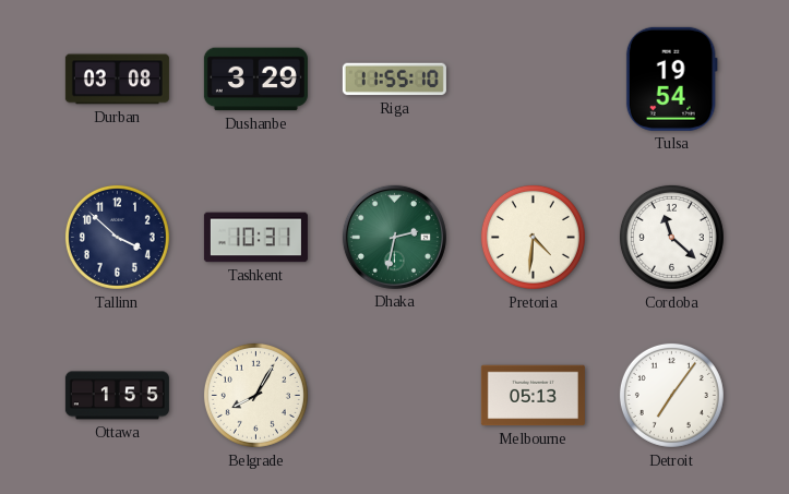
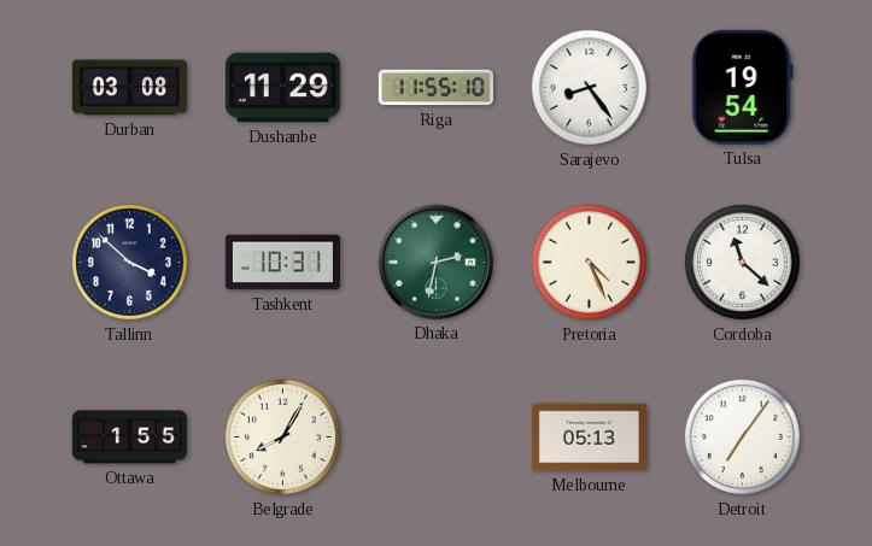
Dushanbe: 3:29 -> 11:29
Sarajevo: none -> 8:24
Pretoria: 4:31 -> 4:26
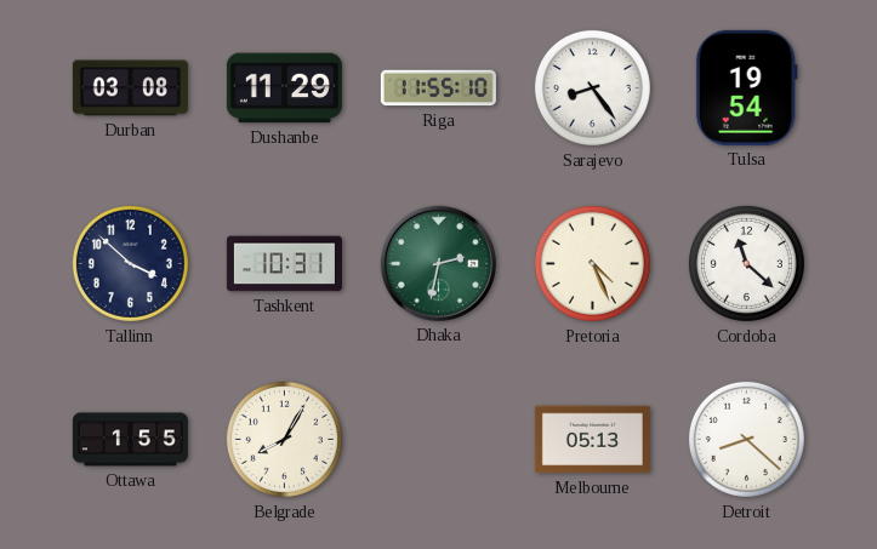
Detroit: 7:06 -> 8:22
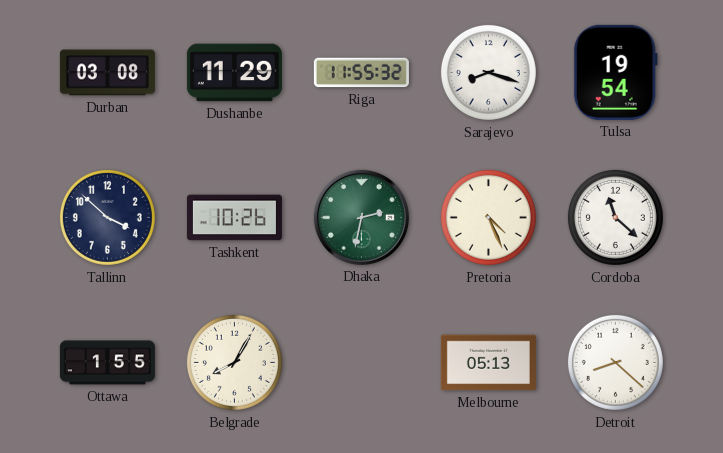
Riga: 11:55:10 -> 11:55:32
Sarajevo: 8:24 -> 8:18
Tashkent: 10:31 -> 10:26
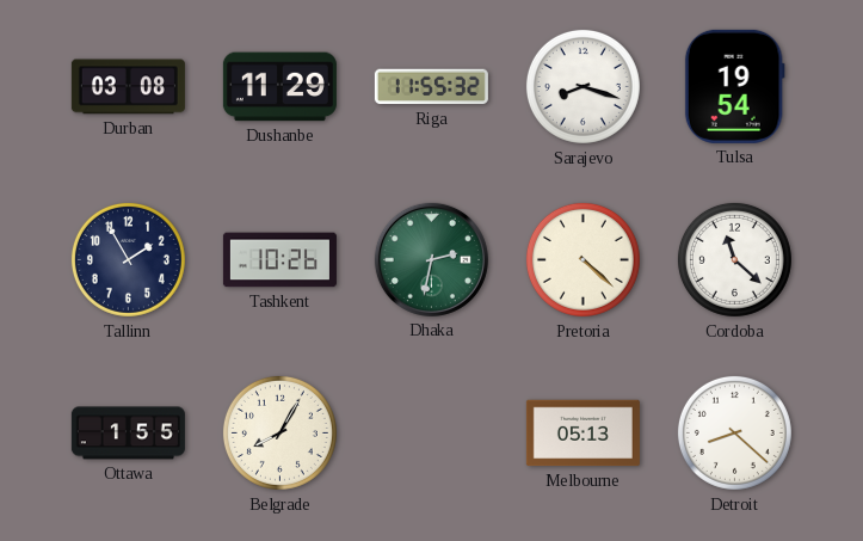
Tallinn: 3:52 -> 1:55
Pretoria: 4:26 -> 4:22
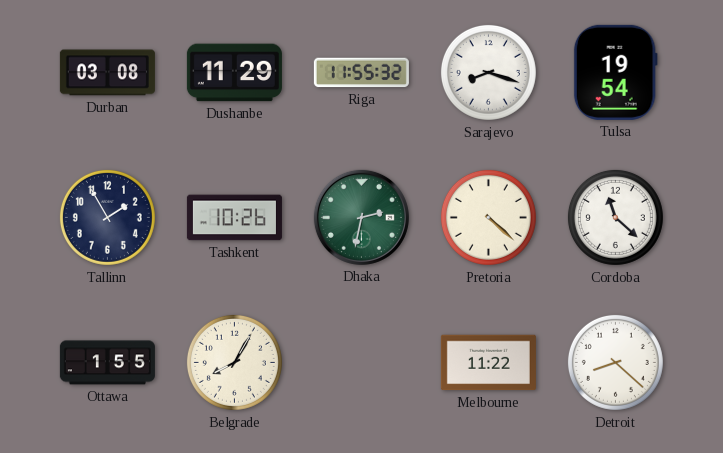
Melbourne: 05:13 -> 11:22
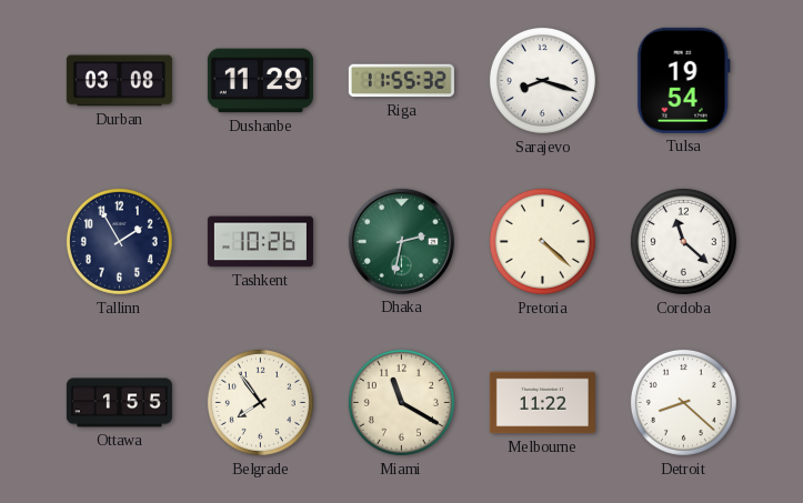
Belgrade: 8:05 -> 7:54
Miami: none -> 11:20
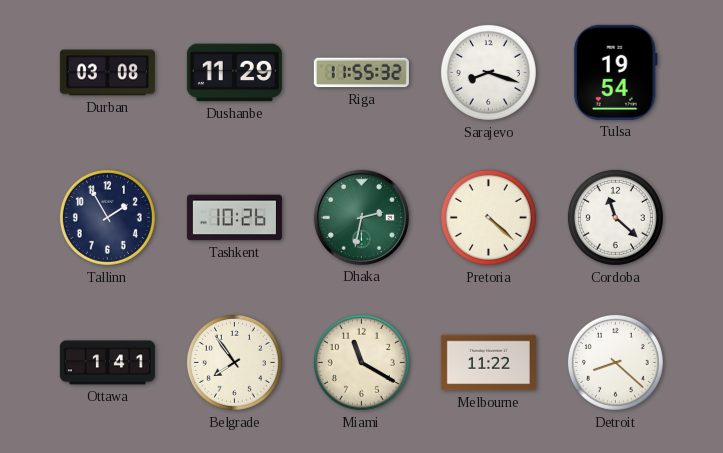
Ottawa: 1:55 -> 1:41
